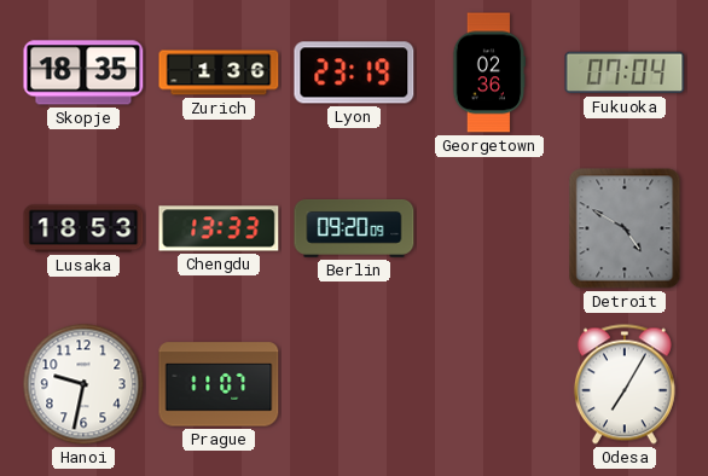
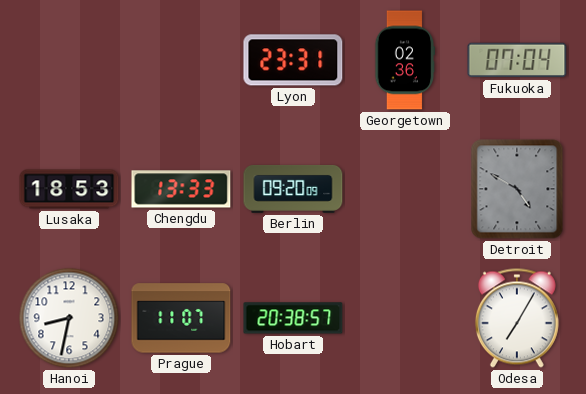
Skopje: 18:35 -> none
Zurich: 1:36 -> none
Lyon: 23:19 -> 23:31
Hanoi: 9:32 -> 8:32
Hobart: none -> 20:38
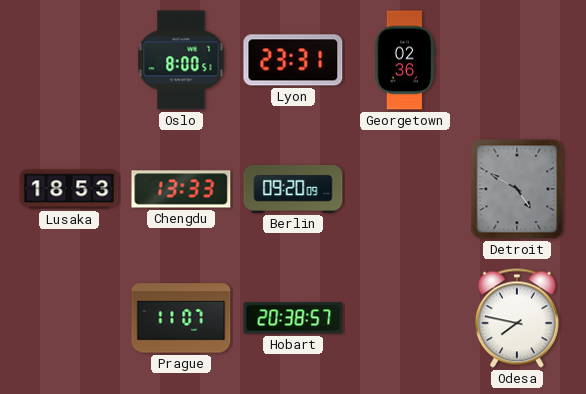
Oslo: none -> 8:00
Fukuoka: 07:04 -> none
Hanoi: 8:32 -> none
Odesa: 7:05 -> 7:47
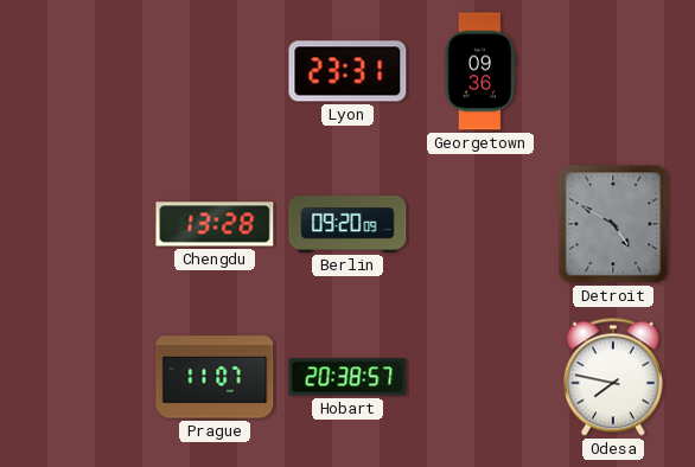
Oslo: 8:00 -> none
Georgetown: 02:36 -> 09:36
Lusaka: 18:53 -> none
Chengdu: 13:33 -> 13:28
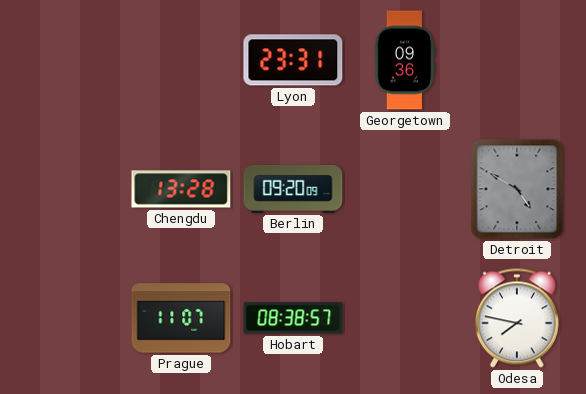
Hobart: 20:38 -> 08:38
